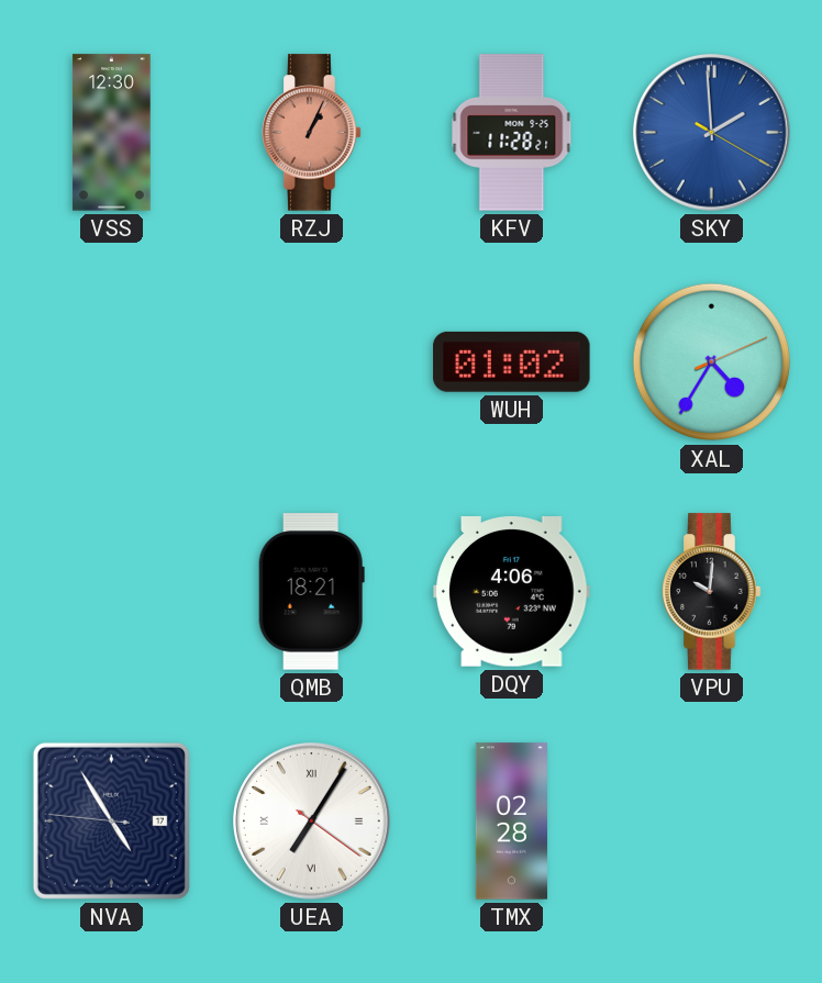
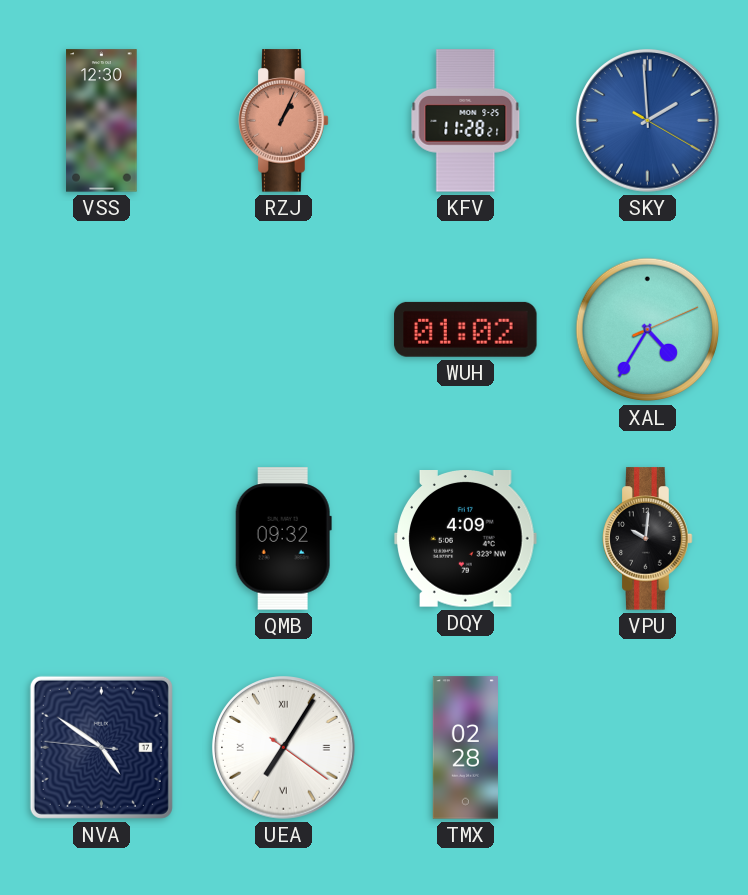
QMB: 18:21 -> 09:32
DQY: 4:06 -> 4:09
NVA: 4:54 -> 4:50
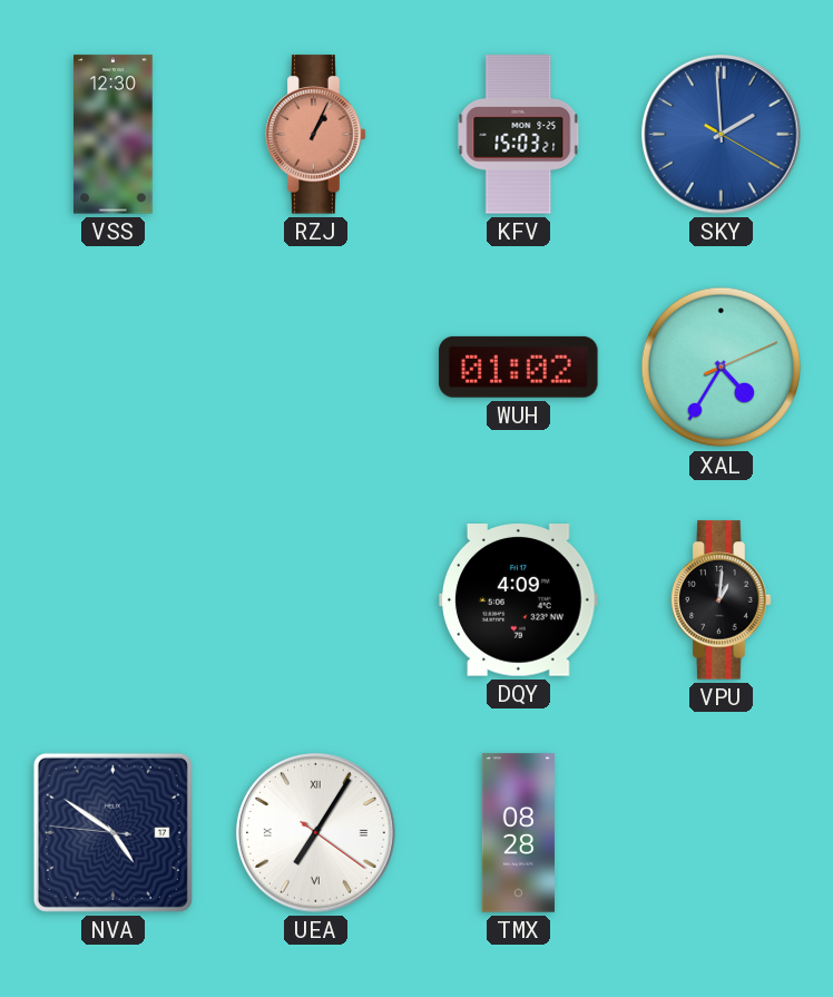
KFV: 11:28 -> 15:03
QMB: 09:32 -> none
VPU: 10:01 -> 1:01
TMX: 02:28 -> 08:28
